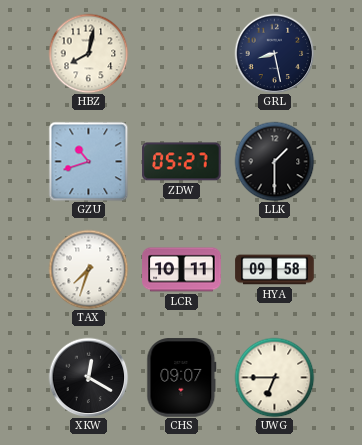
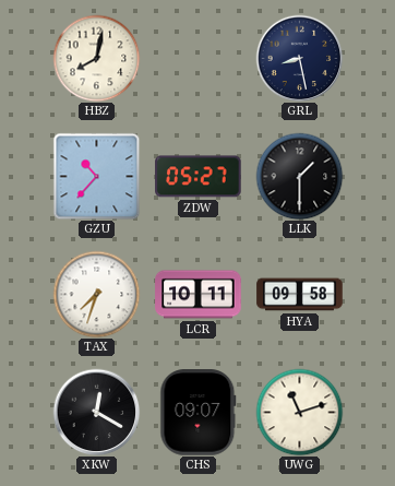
GZU: 10:42 -> 10:37
UWG: 6:45 -> 11:12
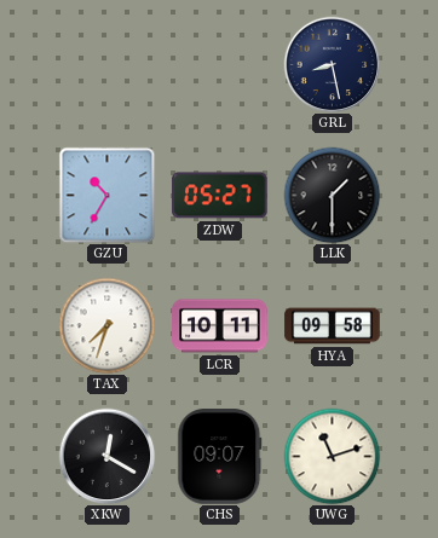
HBZ: 8:02 -> none
GZU: 10:37 -> 10:35
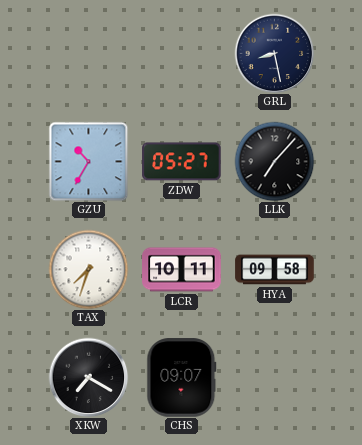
LLK: 1:30 -> 7:07
XKW: 12:20 -> 7:20
UWG: 11:12 -> none
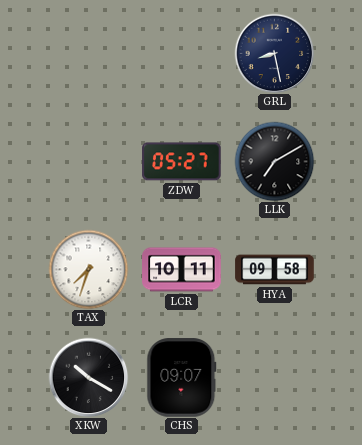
GZU: 10:35 -> none
LLK: 7:07 -> 7:10
XKW: 7:20 -> 10:20
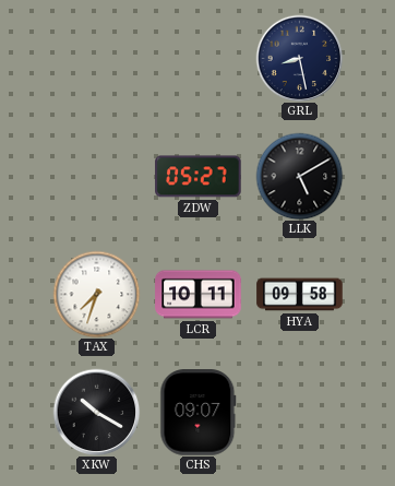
LLK: 7:10 -> 5:10
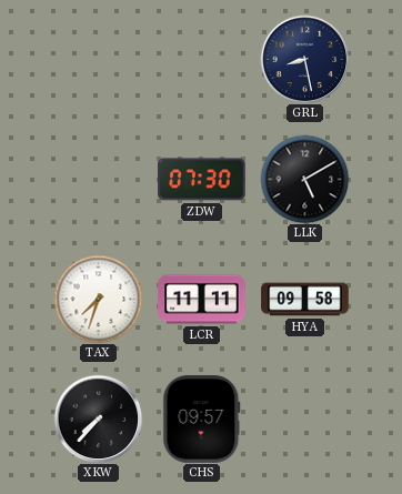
ZDW: 05:27 -> 07:30
LCR: 10:11 -> 11:11
XKW: 10:20 -> 7:37
CHS: 09:07 -> 09:57
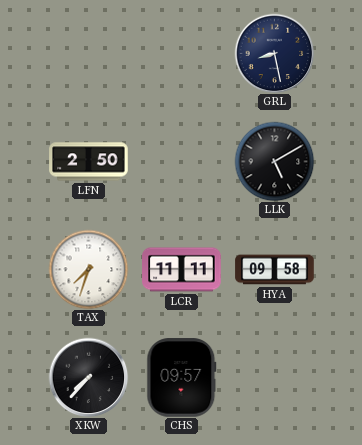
LFN: none -> 2:50
ZDW: 07:30 -> none
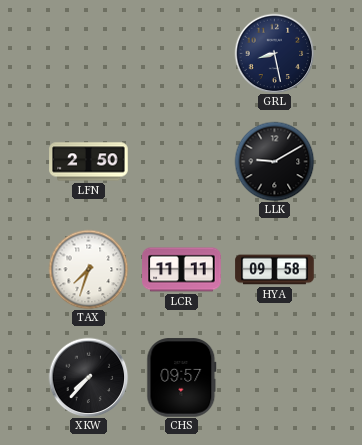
LLK: 5:10 -> 9:10
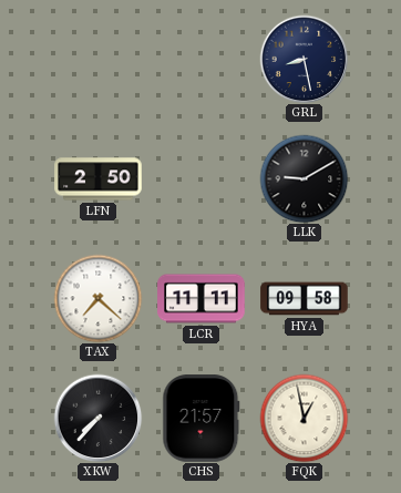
TAX: 7:33 -> 7:22
CHS: 09:57 -> 21:57
FQK: none -> 12:58
